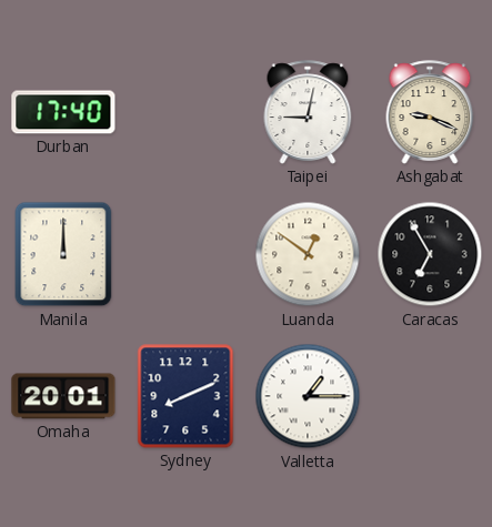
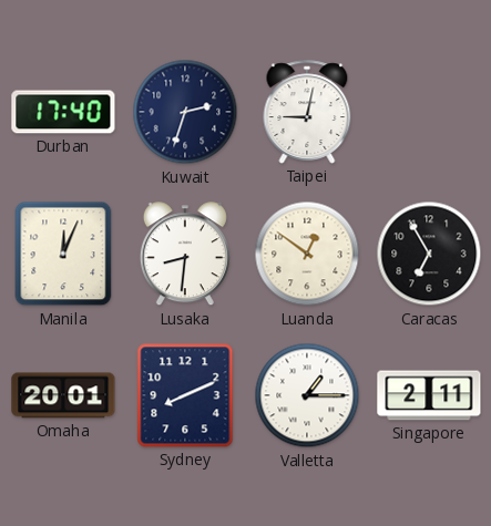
Kuwait: none -> 2:33
Ashgabat: 9:19 -> none
Manila: 12:00 -> 12:04
Lusaka: none -> 8:31
Singapore: none -> 2:11
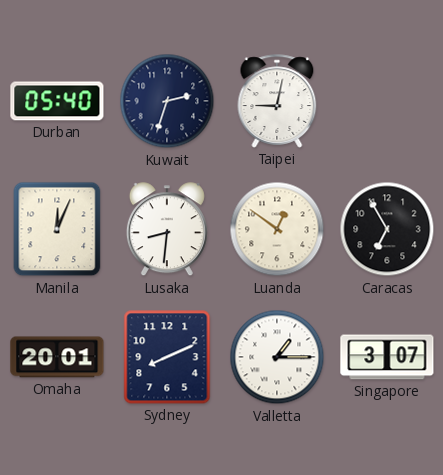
Durban: 17:40 -> 05:40
Singapore: 2:11 -> 3:07
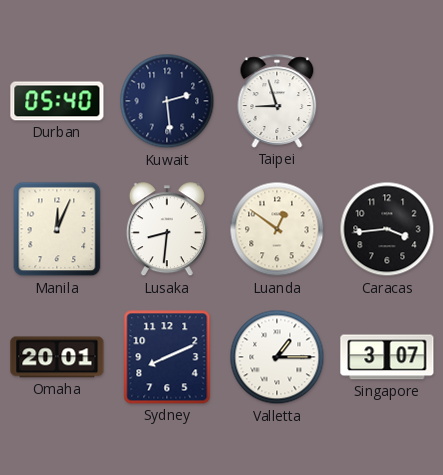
Kuwait: 2:33 -> 2:29
Taipei: 9:02 -> 8:57
Caracas: 6:55 -> 3:44
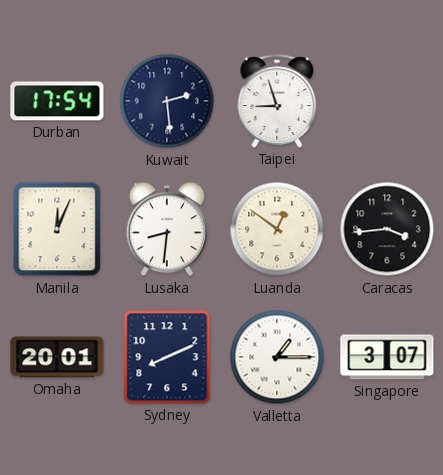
Durban: 05:40 -> 17:54
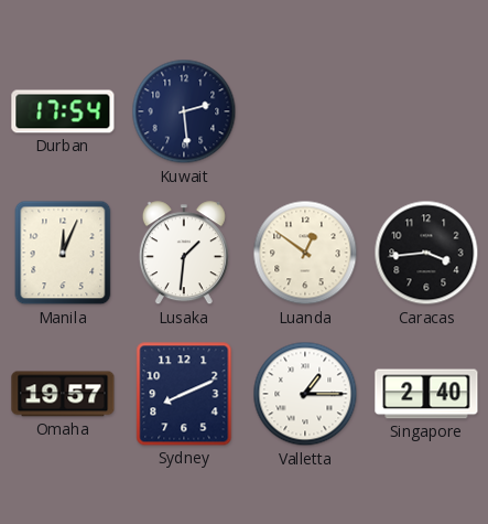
Taipei: 8:57 -> none
Lusaka: 8:31 -> 1:31
Omaha: 20:01 -> 19:57
Singapore: 3:07 -> 2:40
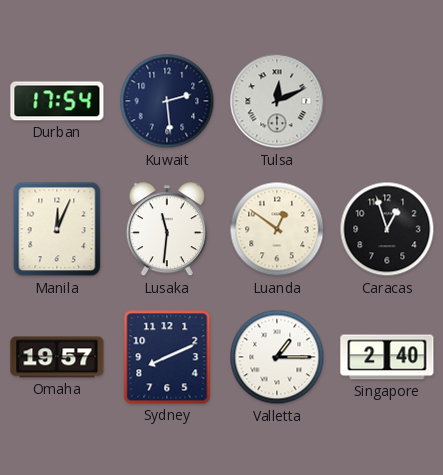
Tulsa: none -> 12:11
Lusaka: 1:31 -> 11:31
Caracas: 3:44 -> 12:57
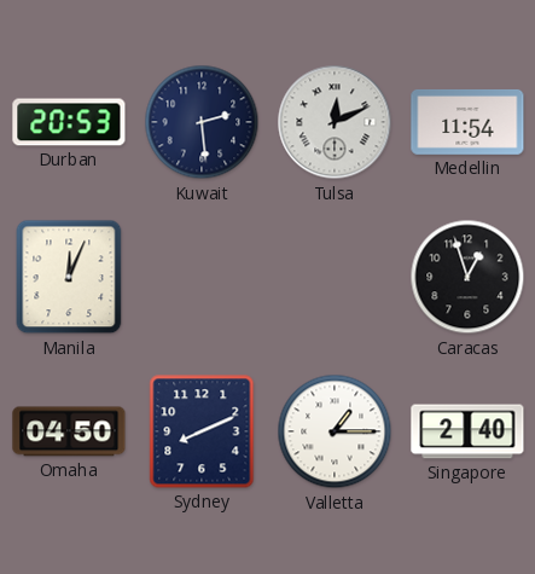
Durban: 17:54 -> 20:53
Medellin: none -> 11:54
Lusaka: 11:31 -> none
Luanda: 12:51 -> none
Omaha: 19:57 -> 04:50
